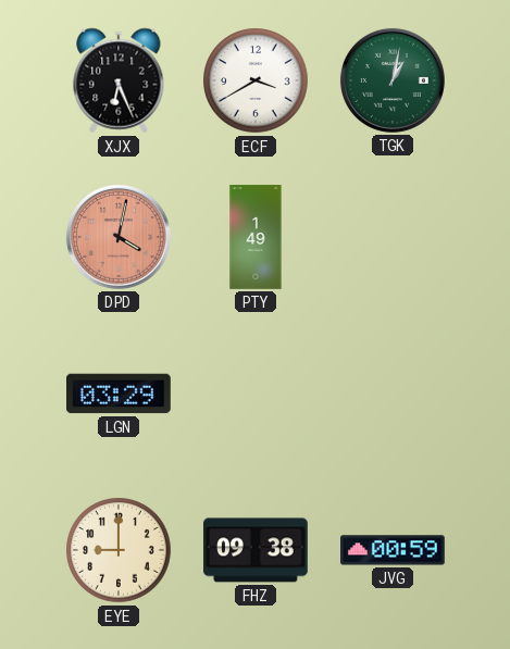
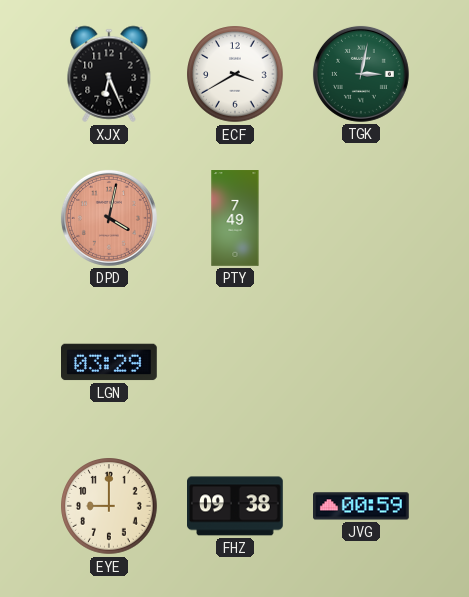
TGK: 1:02 -> 3:02
PTY: 1:49 -> 7:49
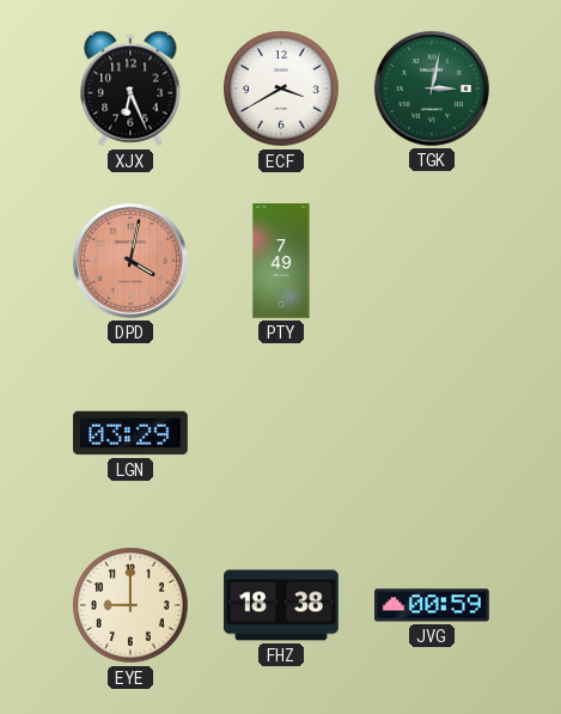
FHZ: 09:38 -> 18:38
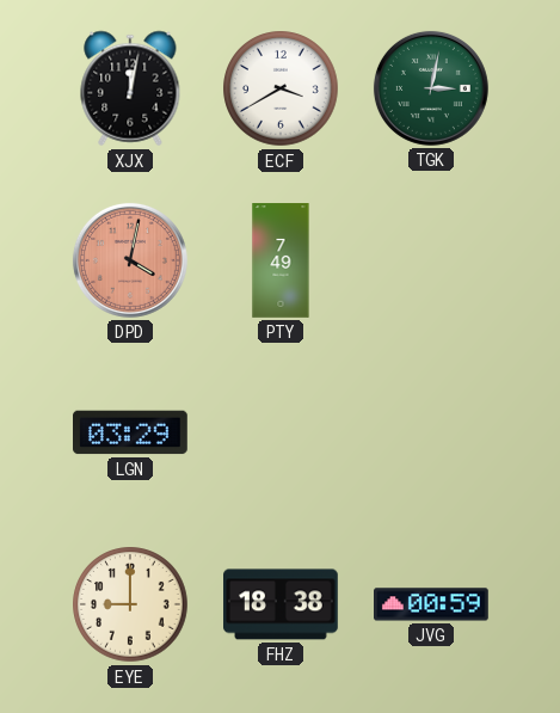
XJX: 6:26 -> 12:02
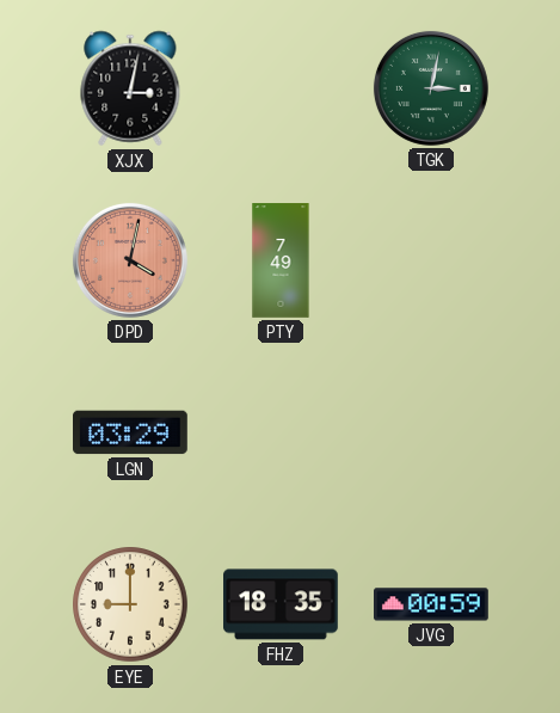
XJX: 12:02 -> 3:02
ECF: 3:40 -> none
FHZ: 18:38 -> 18:35
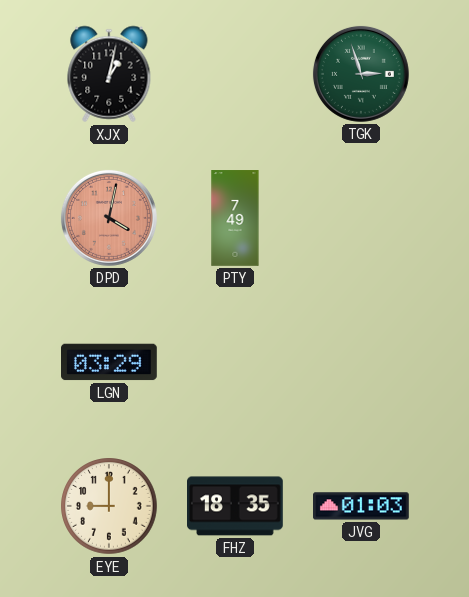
XJX: 3:02 -> 1:02
TGK: 3:02 -> 2:57
JVG: 00:59 -> 01:03
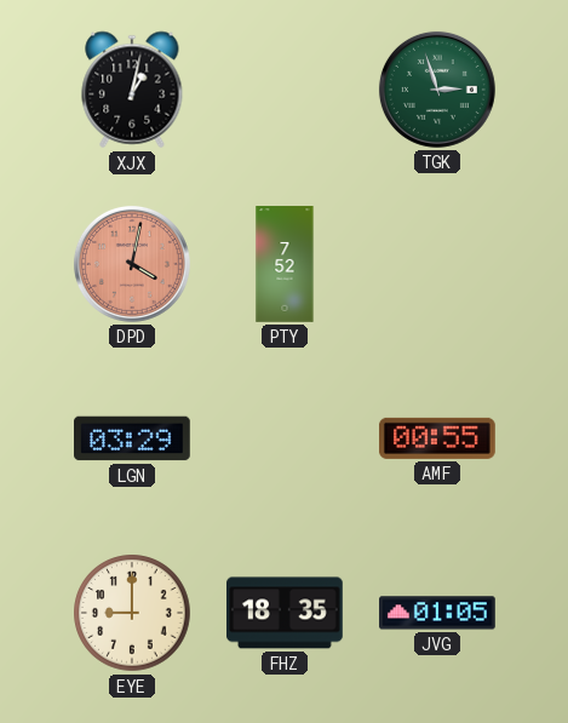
PTY: 7:49 -> 7:52
AMF: none -> 00:55
JVG: 01:03 -> 01:05
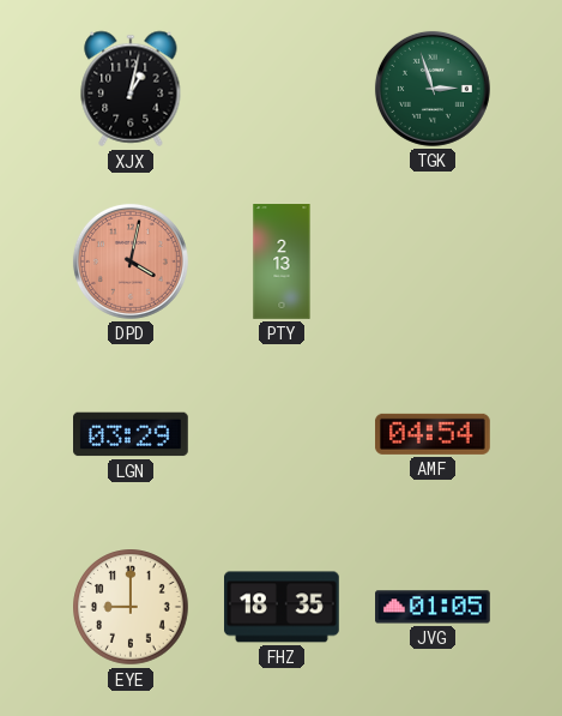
PTY: 7:52 -> 2:13
AMF: 00:55 -> 04:54
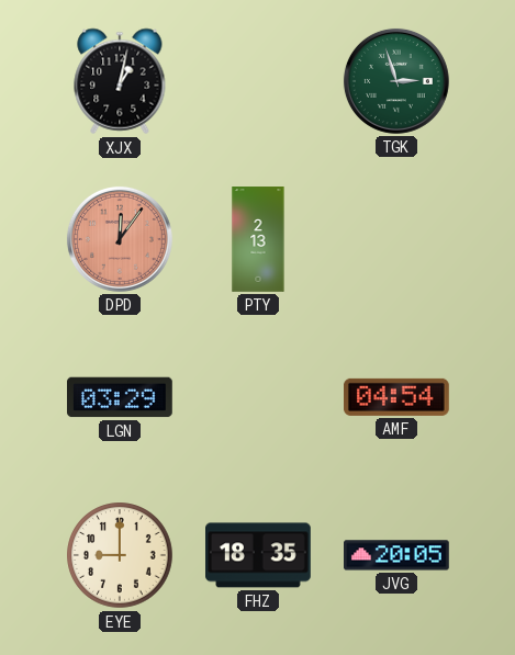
DPD: 4:02 -> 12:06
JVG: 01:05 -> 20:05
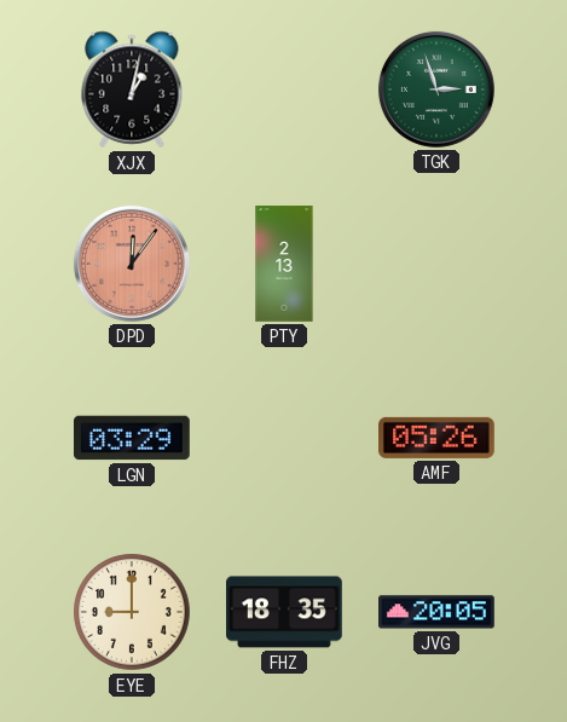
AMF: 04:54 -> 05:26
